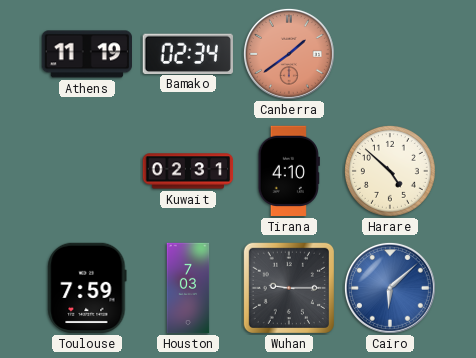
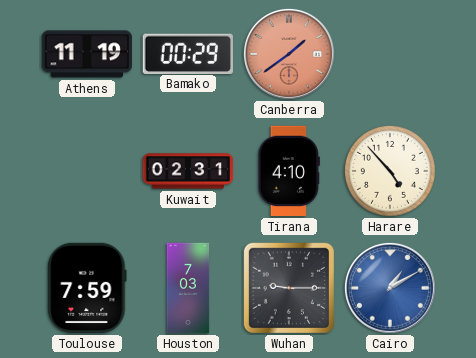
Bamako: 02:34 -> 00:29
Harare: 4:52 -> 4:53
Cairo: 6:08 -> 1:10
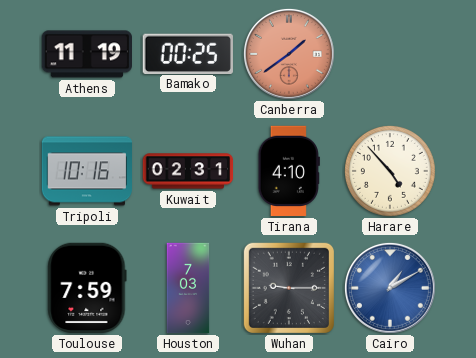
Bamako: 00:29 -> 00:25
Tripoli: none -> 10:16
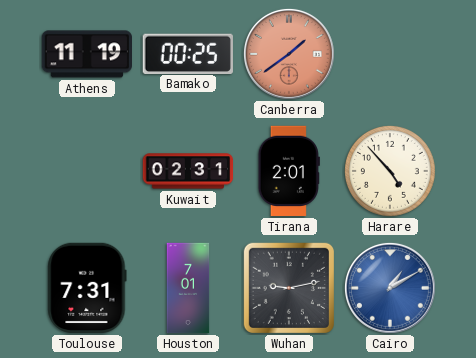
Tripoli: 10:16 -> none
Tirana: 4:10 -> 2:01
Toulouse: 7:59 -> 7:31
Houston: 7:03 -> 7:01
Wuhan: 9:15 -> 9:13
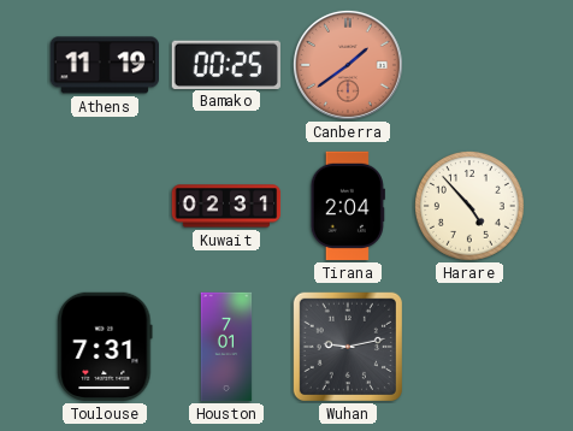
Tirana: 2:01 -> 2:04
Cairo: 1:10 -> none
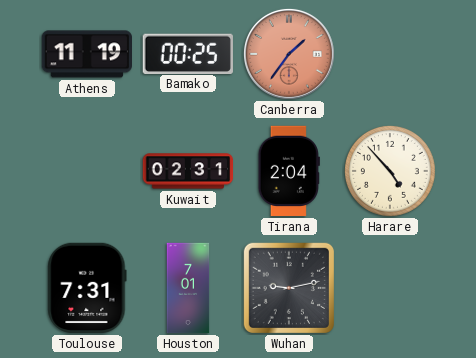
Canberra: 1:39 -> 1:36
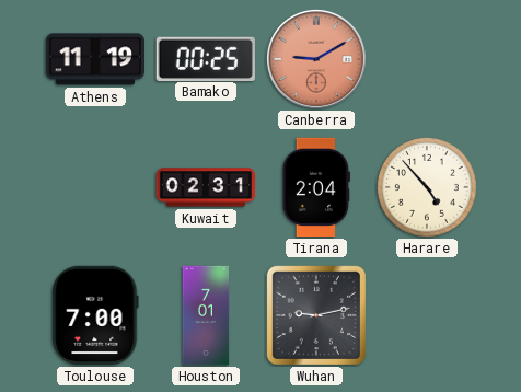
Canberra: 1:36 -> 9:10
Toulouse: 7:31 -> 7:00
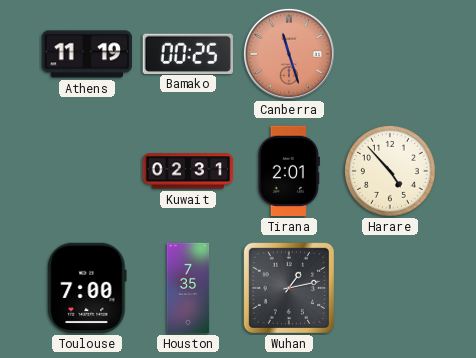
Canberra: 9:10 -> 11:27
Tirana: 2:04 -> 2:01
Houston: 7:01 -> 7:35
Wuhan: 9:13 -> 1:13
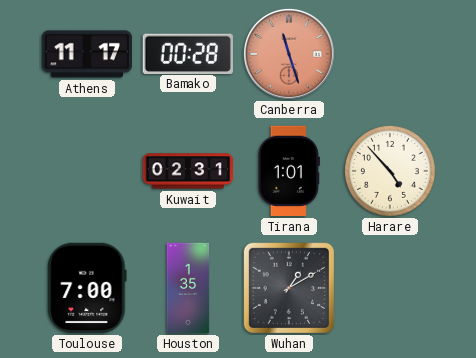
Athens: 11:19 -> 11:17
Bamako: 00:25 -> 00:28
Tirana: 2:01 -> 1:01
Houston: 7:35 -> 1:35
Wuhan: 1:13 -> 1:10
